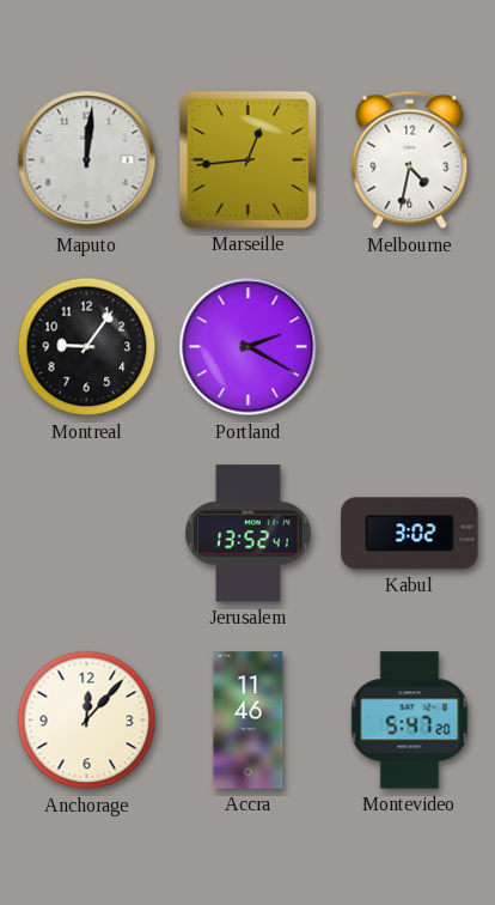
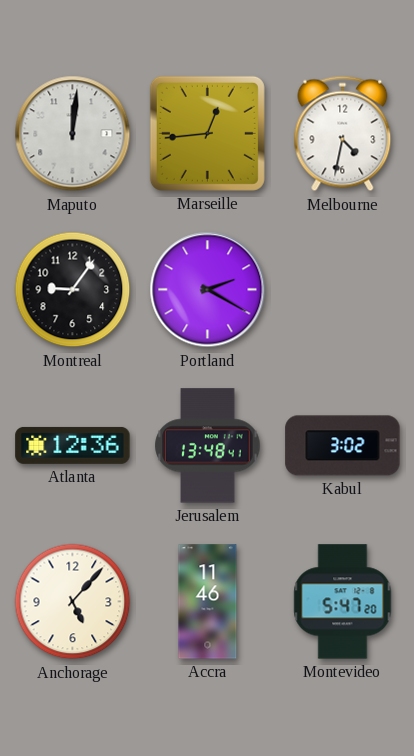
Atlanta: none -> 12:36
Jerusalem: 13:52 -> 13:48
Anchorage: 12:07 -> 5:07
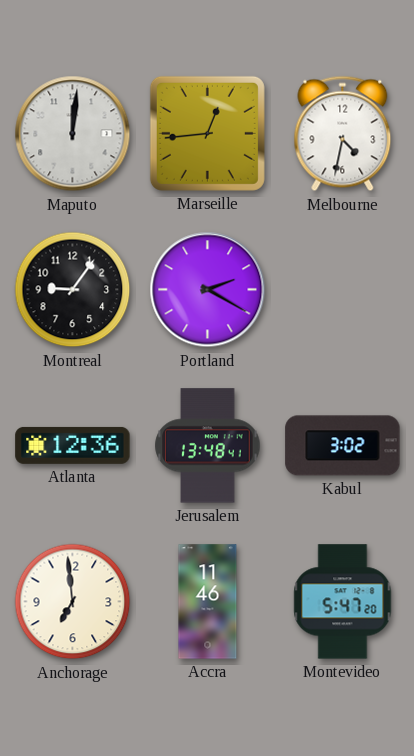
Anchorage: 5:07 -> 6:59
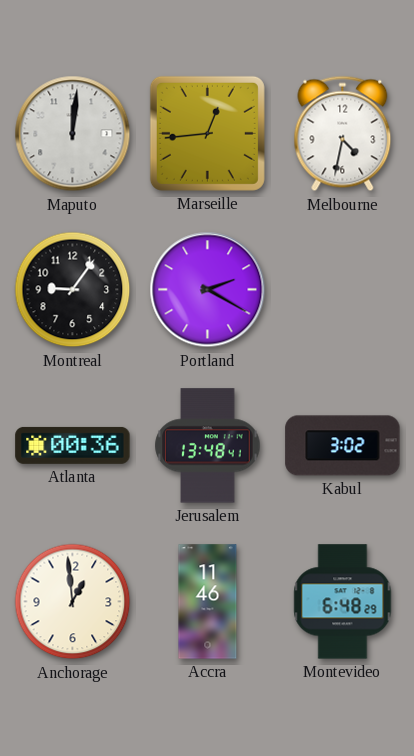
Atlanta: 12:36 -> 00:36
Anchorage: 6:59 -> 12:59
Montevideo: 5:47 -> 6:48
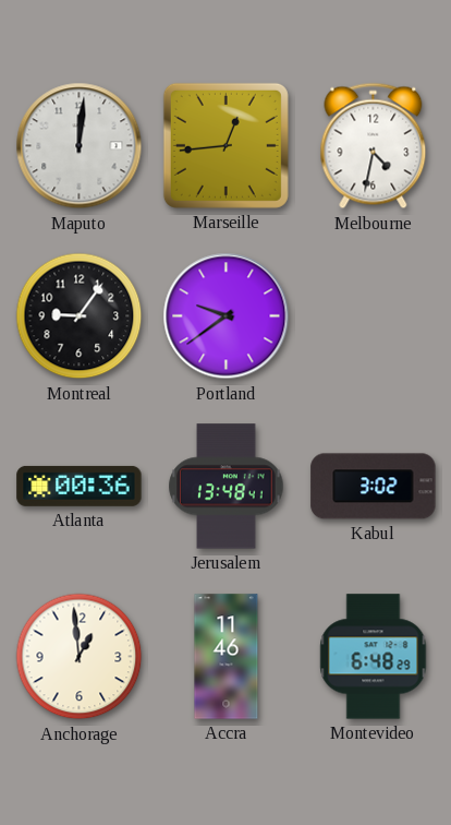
Portland: 2:20 -> 9:39
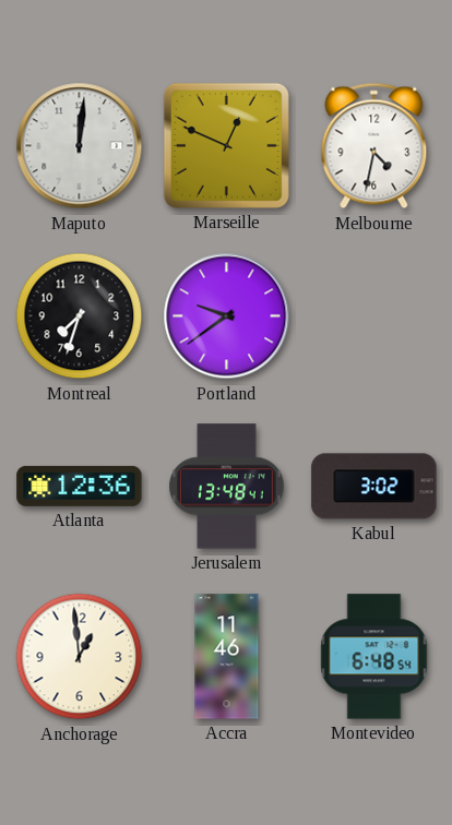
Marseille: 12:44 -> 12:49
Montreal: 9:06 -> 7:33
Atlanta: 00:36 -> 12:36
Montevideo: 6:48:29 -> 6:48:54
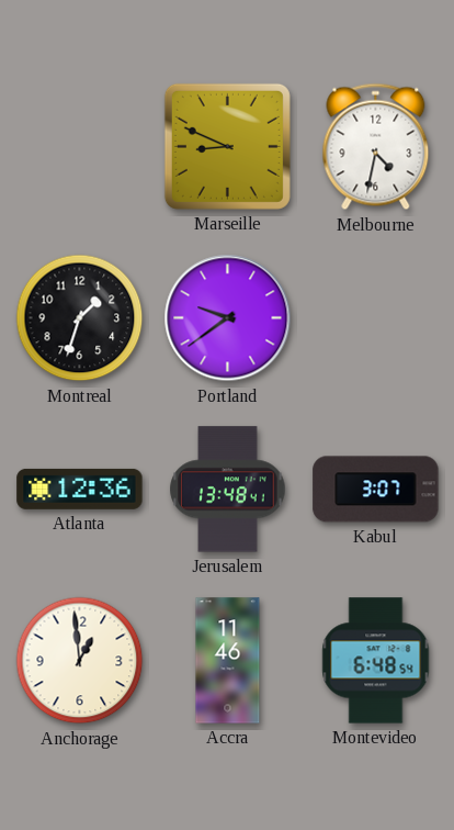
Maputo: 12:01 -> none
Marseille: 12:49 -> 8:49
Montreal: 7:33 -> 1:33
Kabul: 3:02 -> 3:07
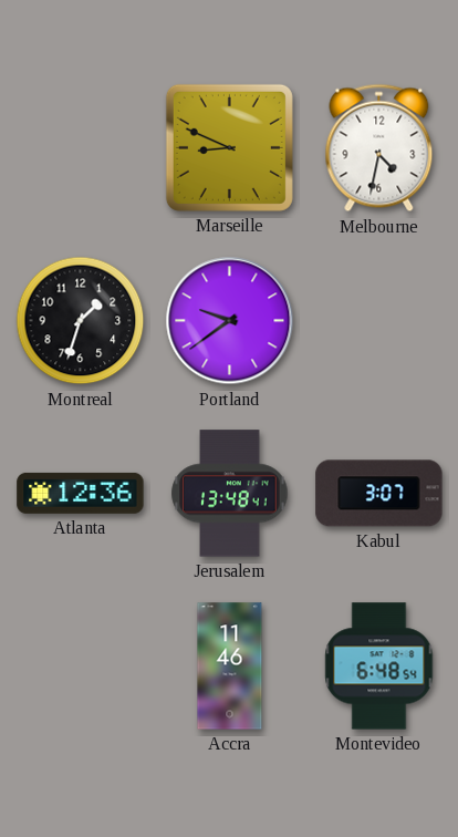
Anchorage: 12:59 -> none
